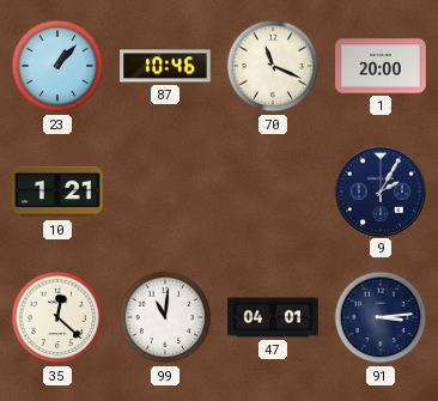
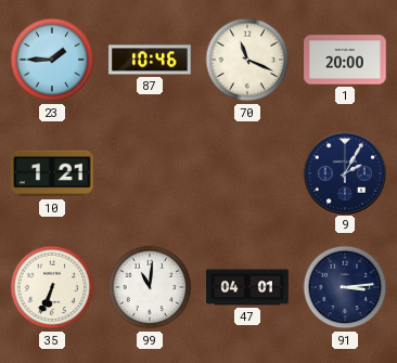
23: 1:07 -> 1:45
35: 12:22 -> 6:34
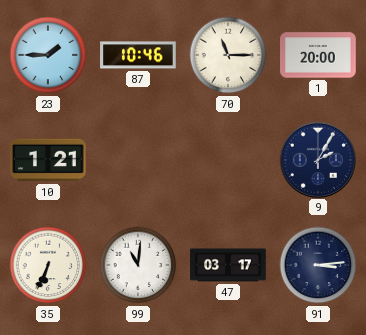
70: 11:19 -> 11:15
47: 04:01 -> 03:17
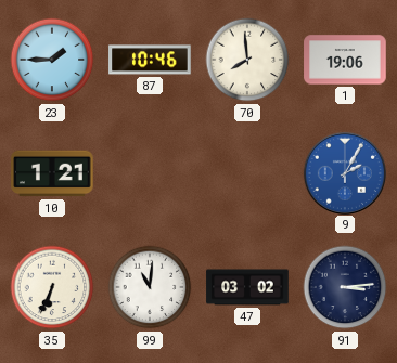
70: 11:15 -> 7:59
1: 20:00 -> 19:06
9 dial: navy -> blue
47: 03:17 -> 03:02
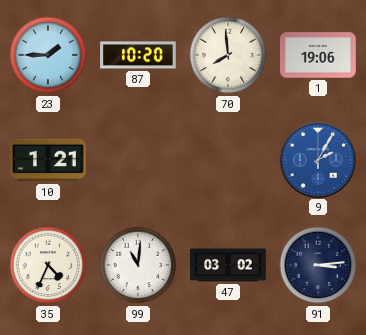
87: 10:46 -> 10:20
35: 6:34 -> 4:34
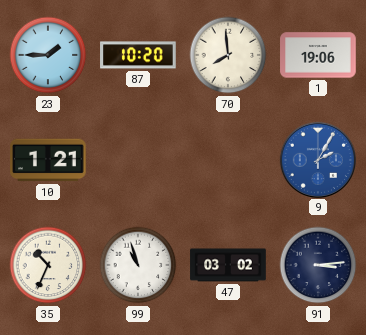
35: 4:34 -> 10:34
99: 11:01 -> 10:57
